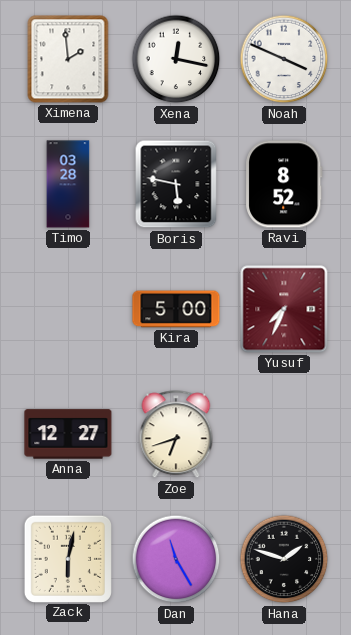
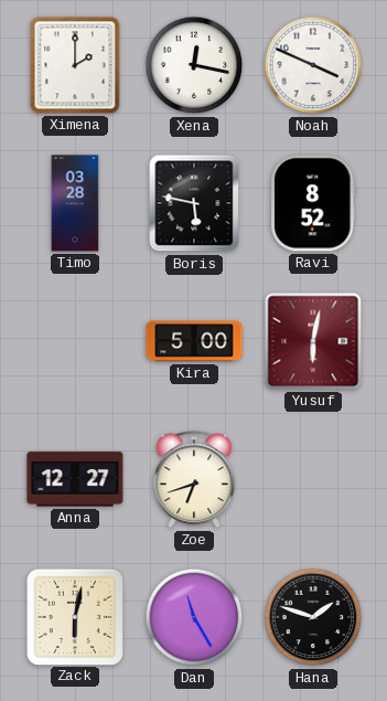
Ximena: 1:59 -> 2:00
Yusuf: 7:34 -> 6:02
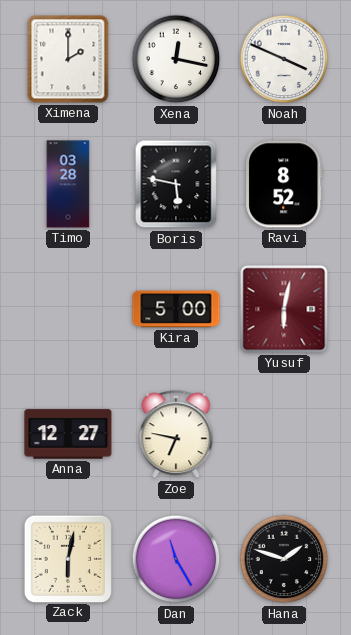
Zoe: 6:42 -> 6:47
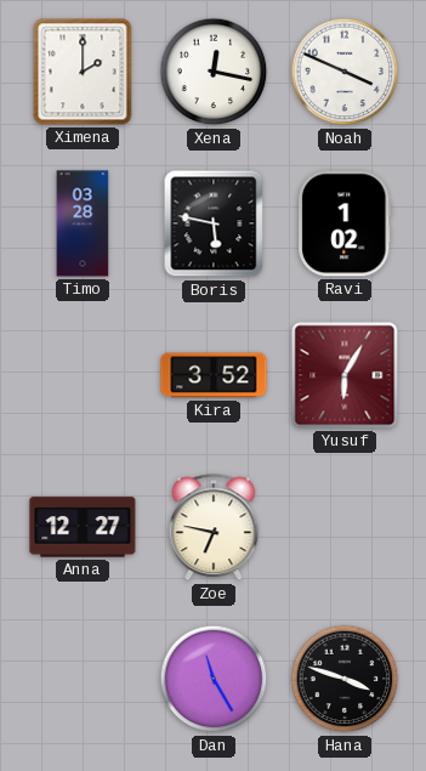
Ravi: 8:52 -> 1:02
Kira: 5:00 -> 3:52
Yusuf: 6:02 -> 6:05
Zack: 6:02 -> none
Hana: 1:48 -> 3:48
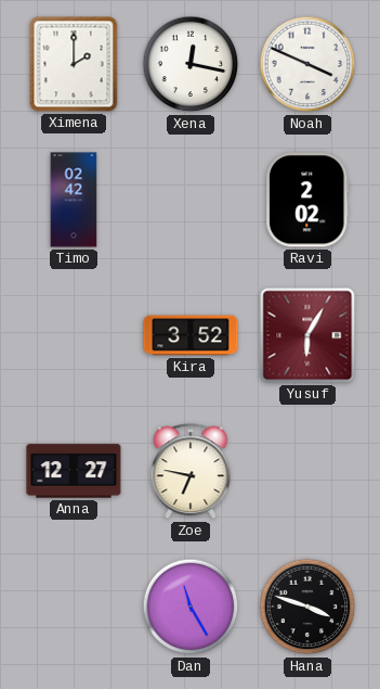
Timo: 03:28 -> 02:42
Boris: 5:47 -> none
Ravi: 1:02 -> 2:02
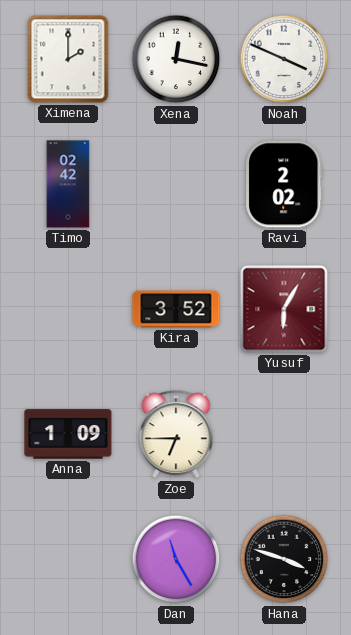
Anna: 12:27 -> 1:09
Zoe: 6:47 -> 6:45
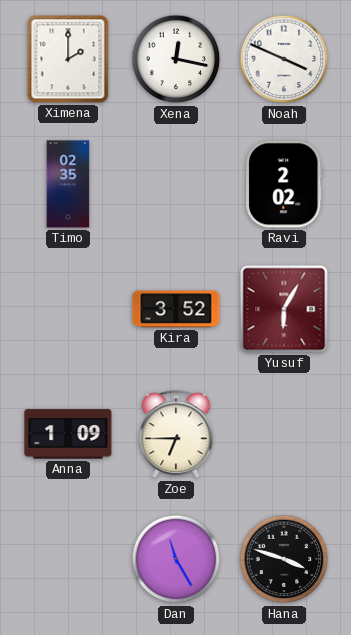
Timo: 02:42 -> 02:35
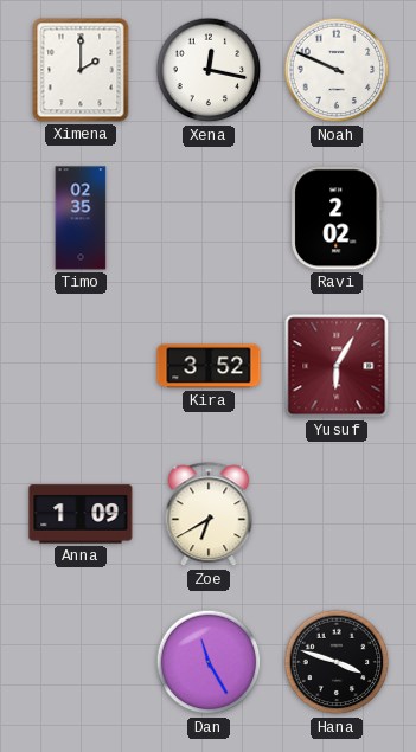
Noah: 3:49 -> 9:49
Zoe: 6:45 -> 6:40
